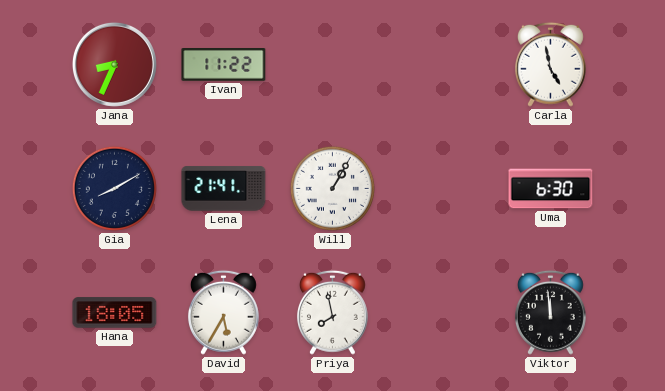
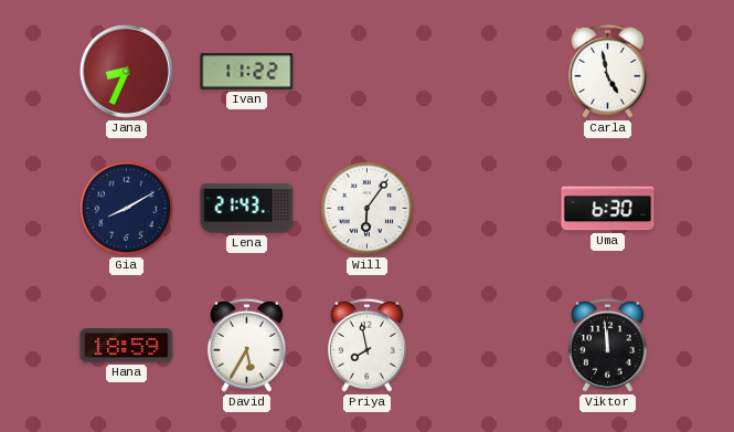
Lena: 21:41 -> 21:43
Will: 1:05 -> 6:06
Hana: 18:05 -> 18:59
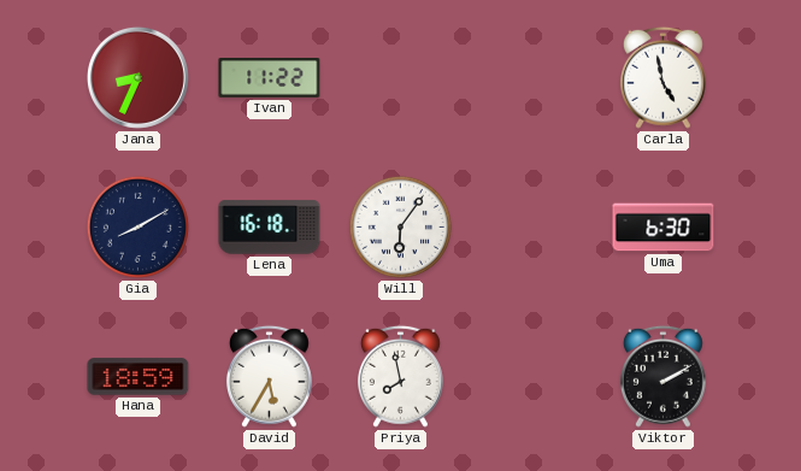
Lena: 21:43 -> 16:18
Viktor: 11:59 -> 2:10
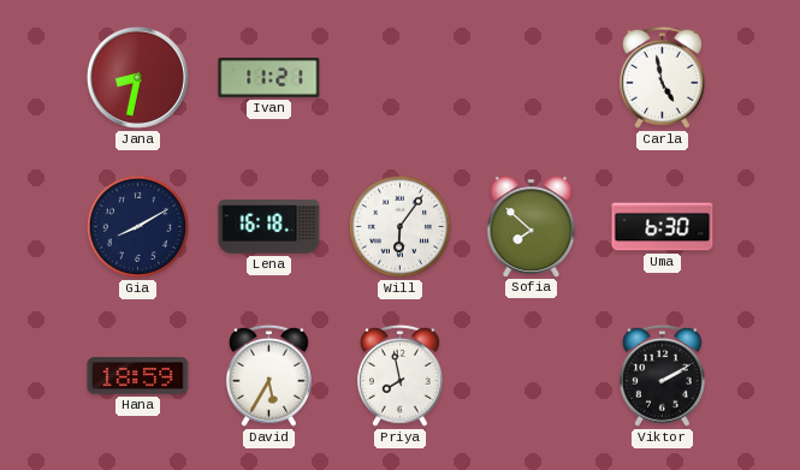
Jana: 8:34 -> 8:32
Ivan: 11:22 -> 11:21
Sofia: none -> 7:52
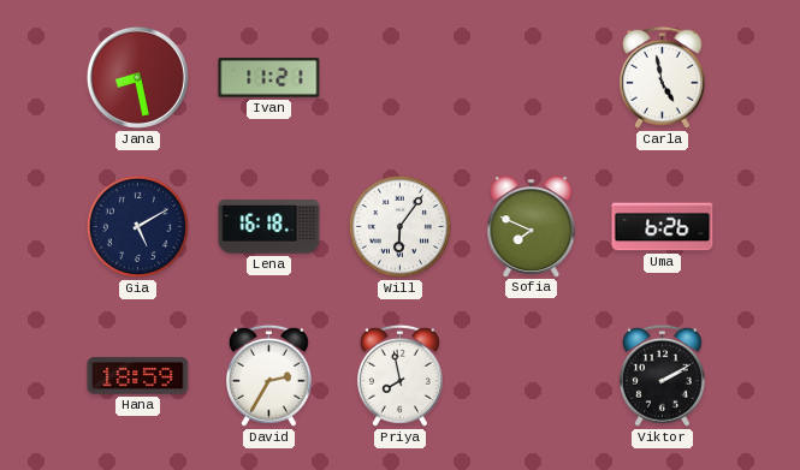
Jana: 8:32 -> 8:28
Gia: 8:10 -> 5:10
Sofia: 7:52 -> 7:49
Uma: 6:30 -> 6:26
David: 5:35 -> 2:35
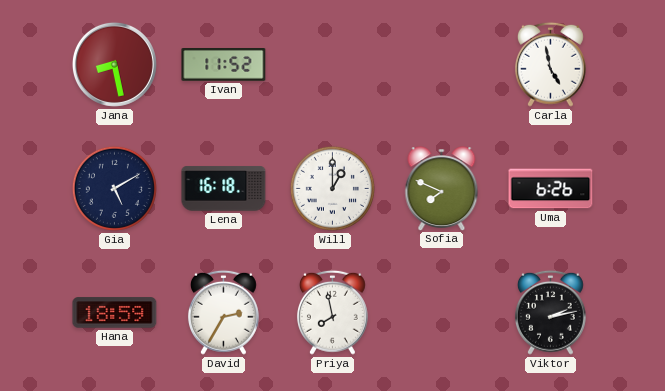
Ivan: 11:21 -> 11:52
Will: 6:06 -> 1:00
Viktor: 2:10 -> 2:13
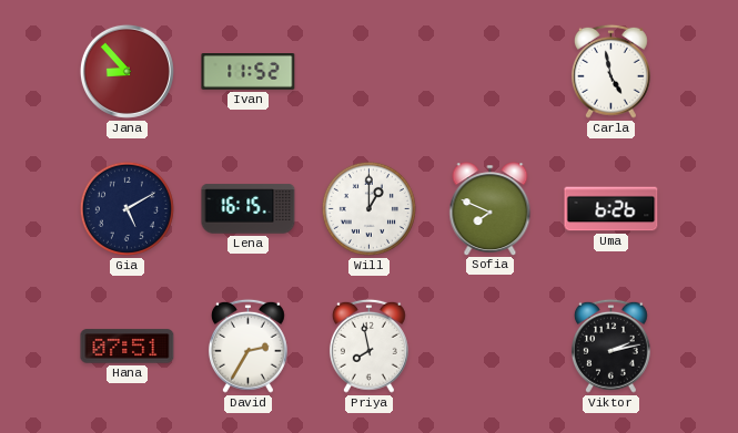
Jana: 8:28 -> 8:53
Lena: 16:18 -> 16:15
Hana: 18:59 -> 07:51
